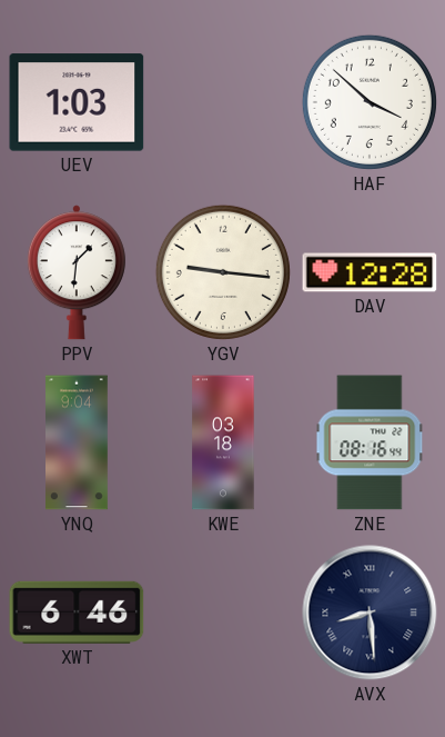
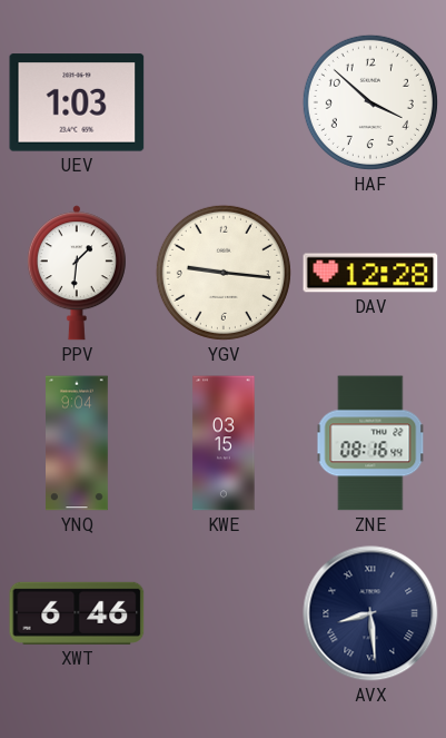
KWE: 03:18 -> 03:15
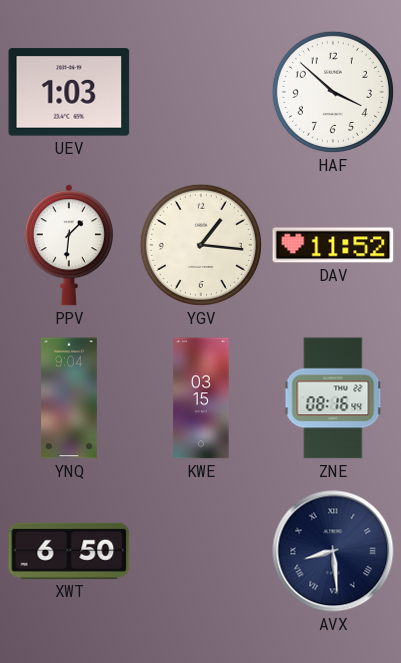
YGV: 9:16 -> 1:16
DAV: 12:28 -> 11:52
XWT: 6:46 -> 6:50
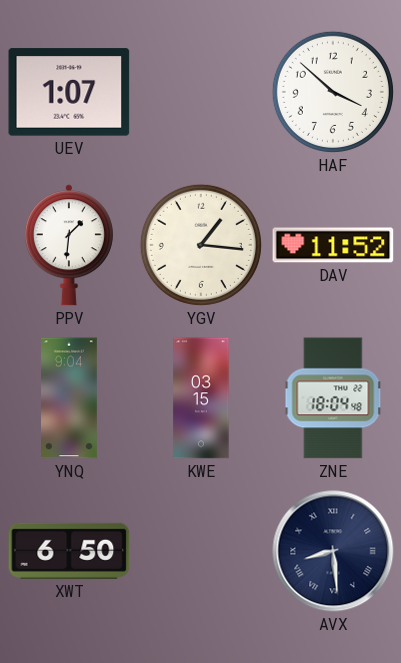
UEV: 1:03 -> 1:07
ZNE: 08:16 -> 18:04
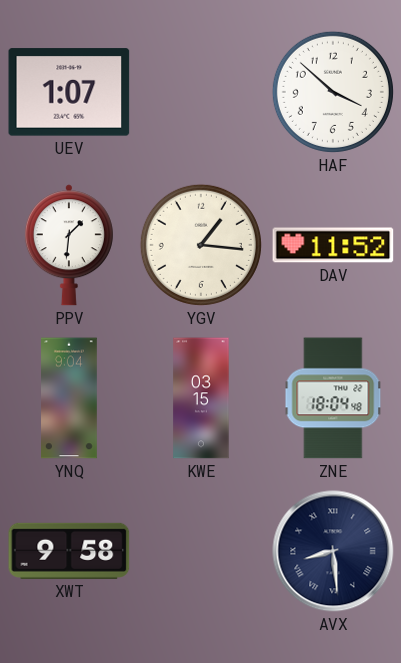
XWT: 6:50 -> 9:58
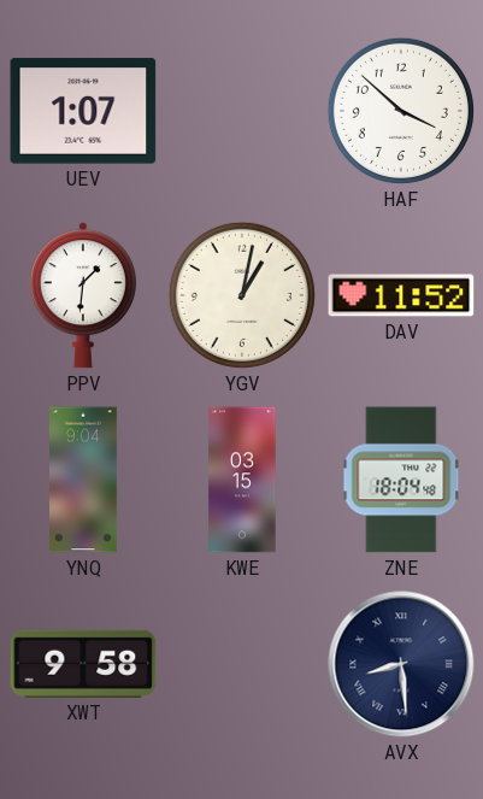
YGV: 1:16 -> 1:02
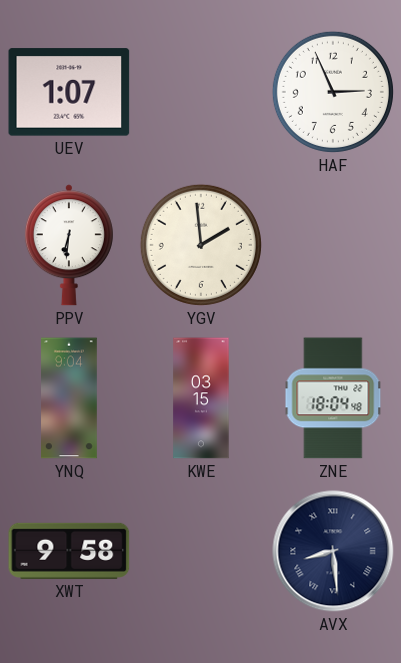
HAF: 3:52 -> 2:56
PPV: 1:31 -> 6:31
YGV: 1:02 -> 1:59
DAV: 11:52 -> none
